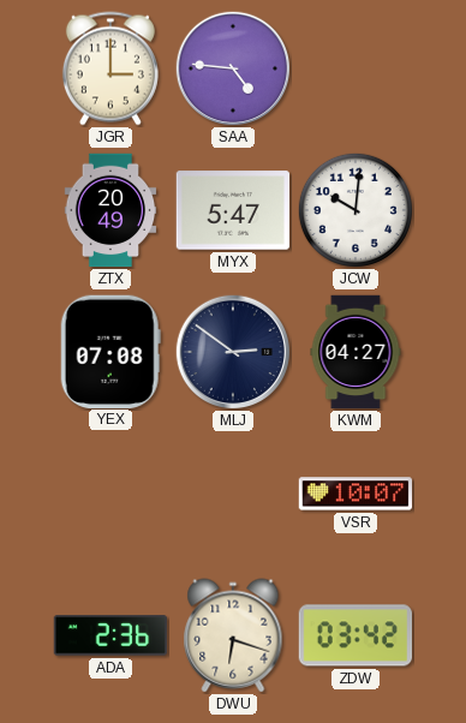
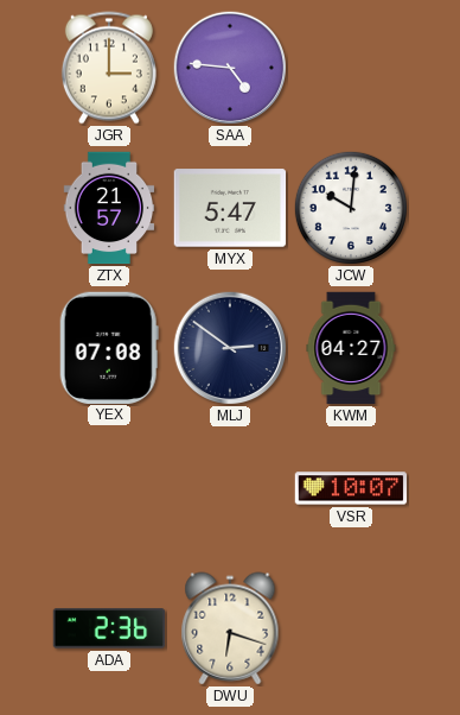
ZTX: 20:49 -> 21:57
ZDW: 03:42 -> none
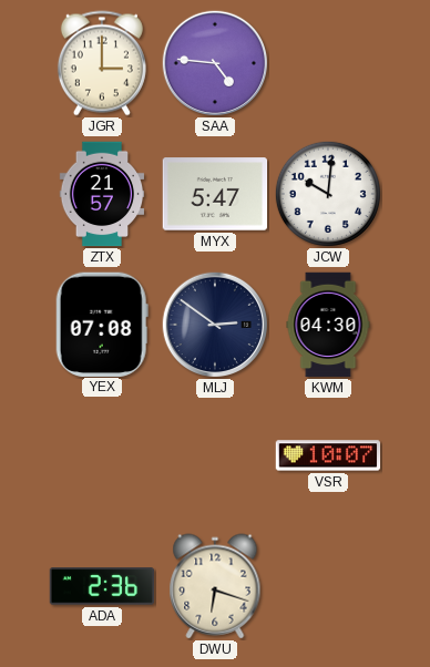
KWM: 04:27 -> 04:30
